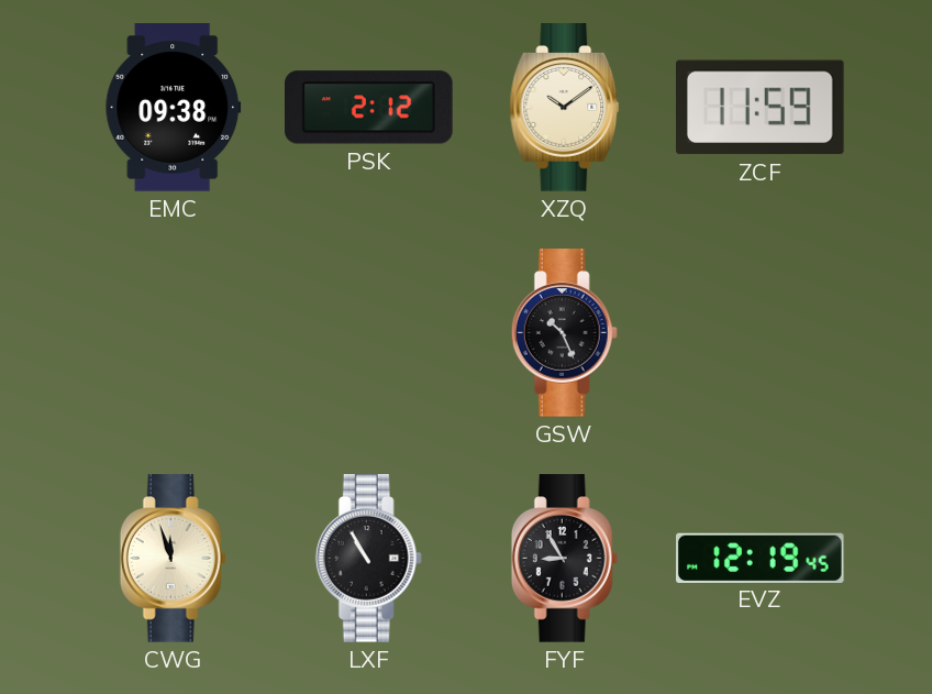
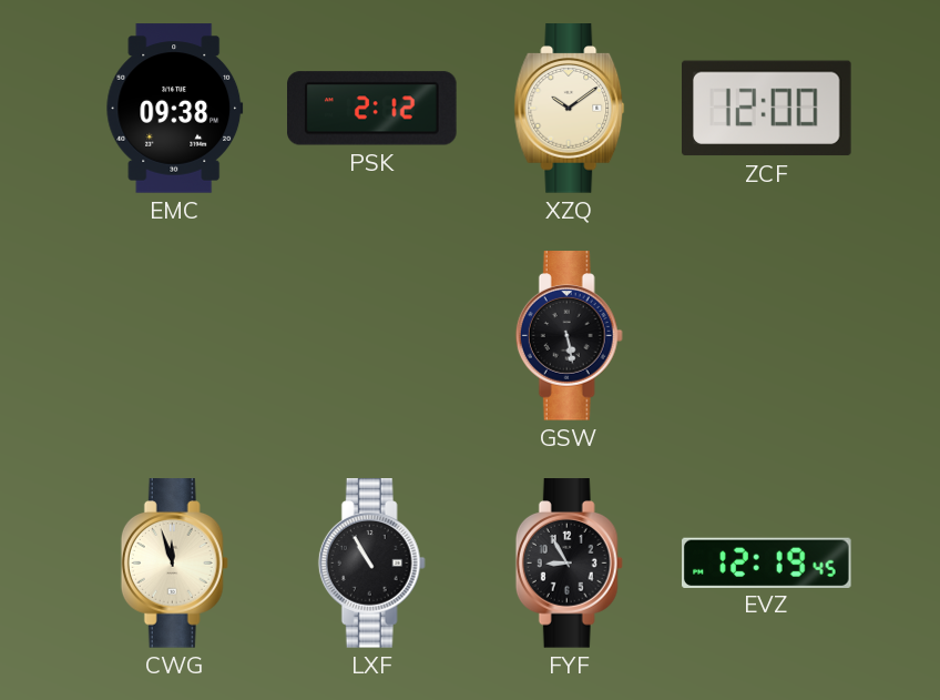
ZCF: 11:59 -> 12:00
GSW: 10:26 -> 5:28
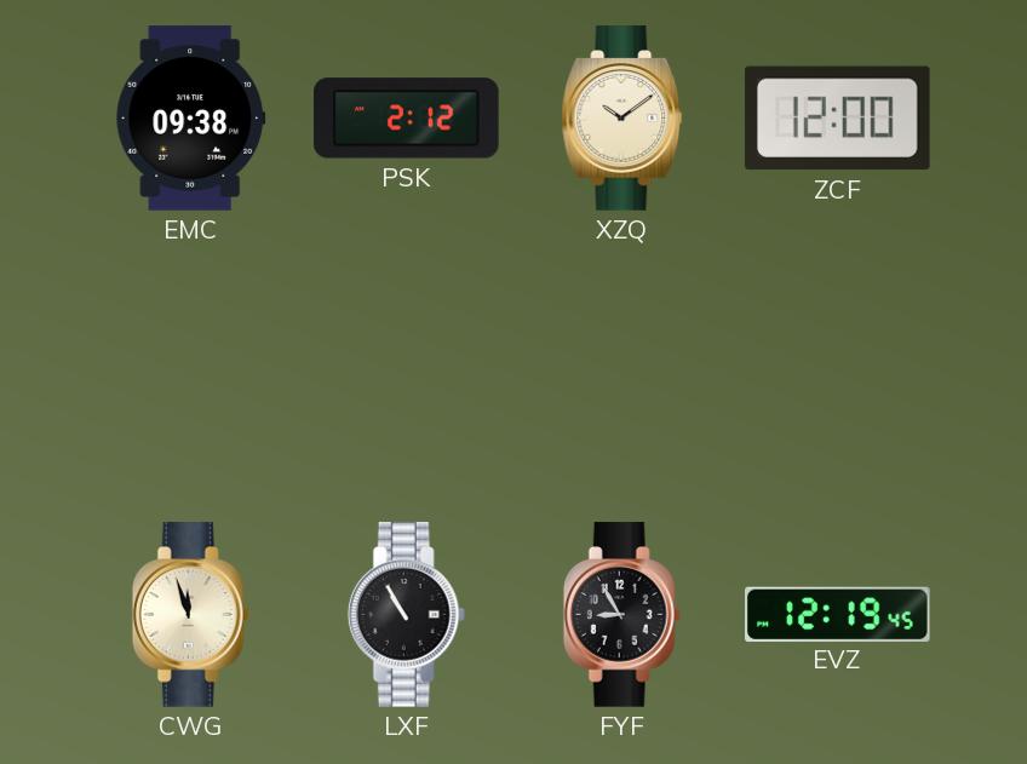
GSW: 5:28 -> none
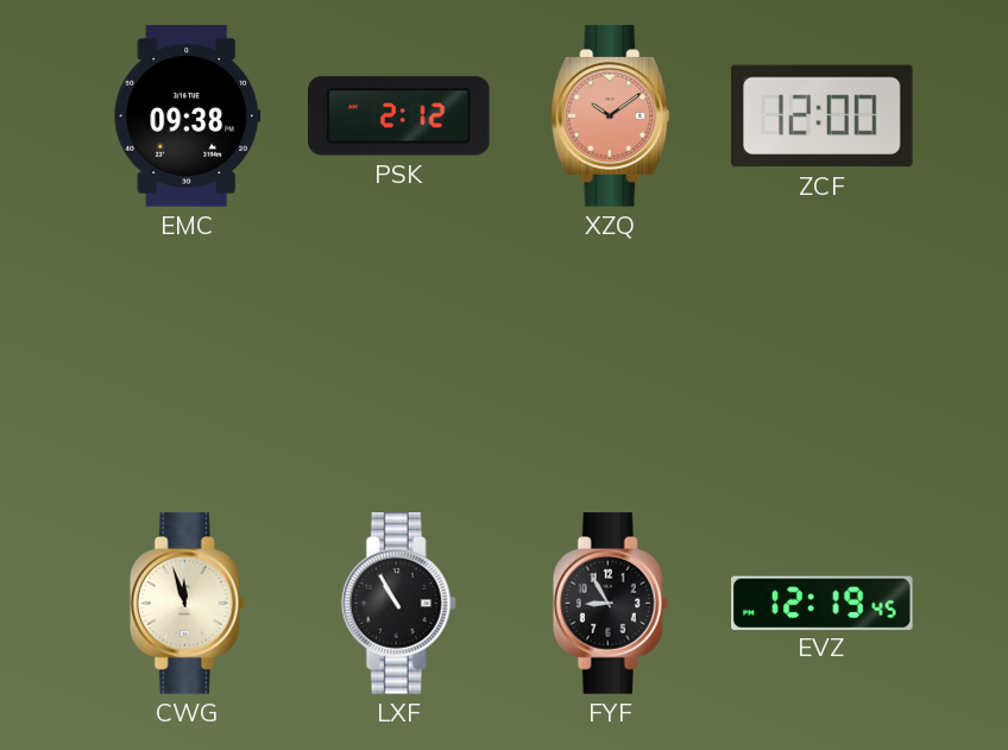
XZQ dial: cream -> salmon
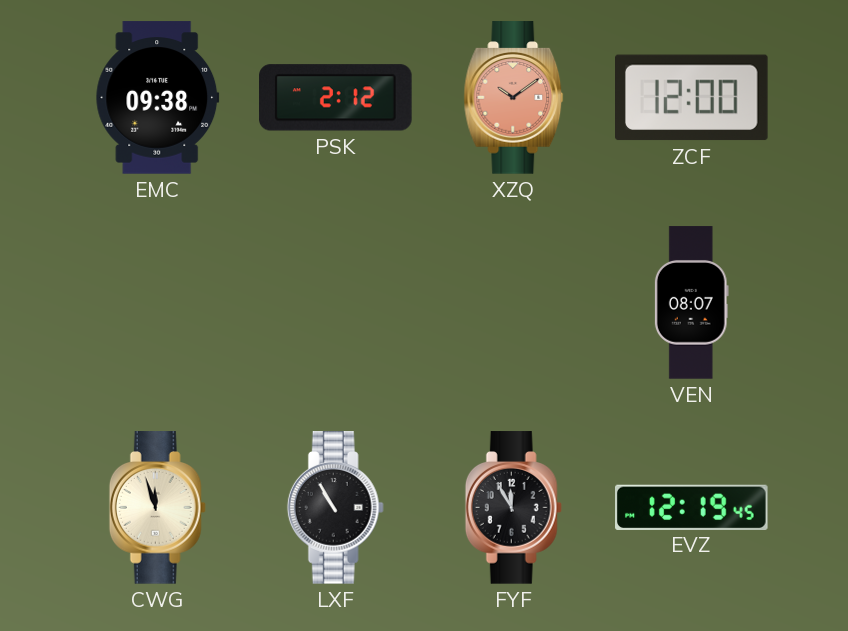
VEN: none -> 08:07
FYF: 8:55 -> 11:55
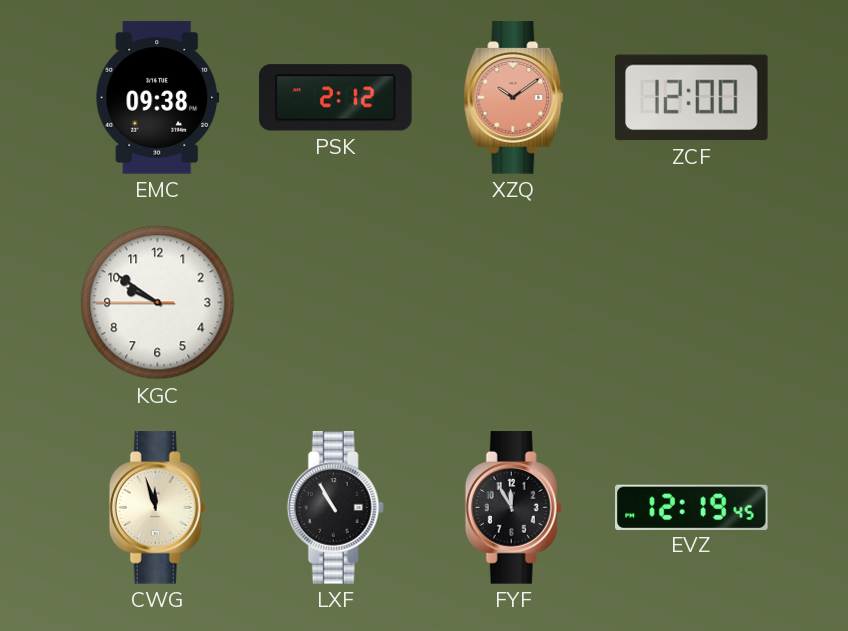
KGC: none -> 9:50
VEN: 08:07 -> none
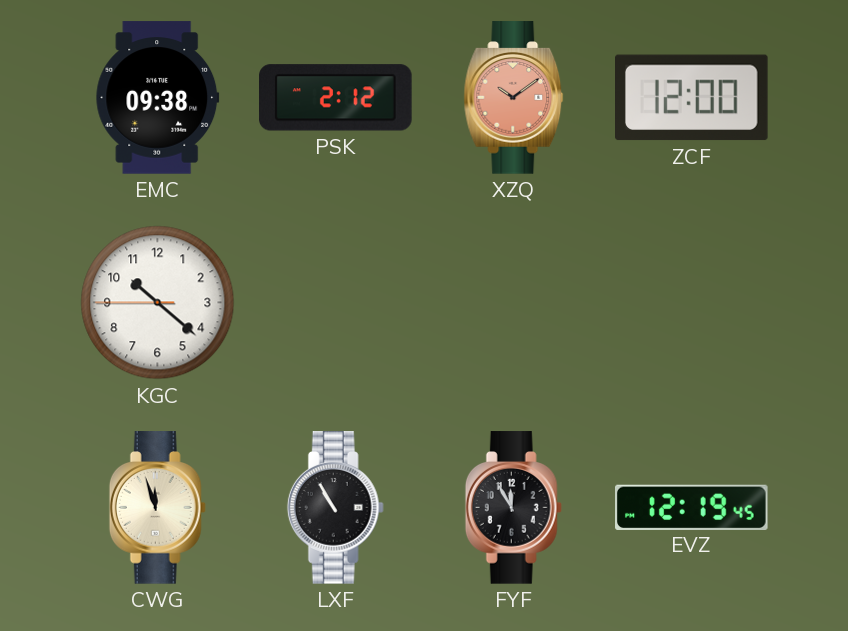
KGC: 9:50 -> 10:21
